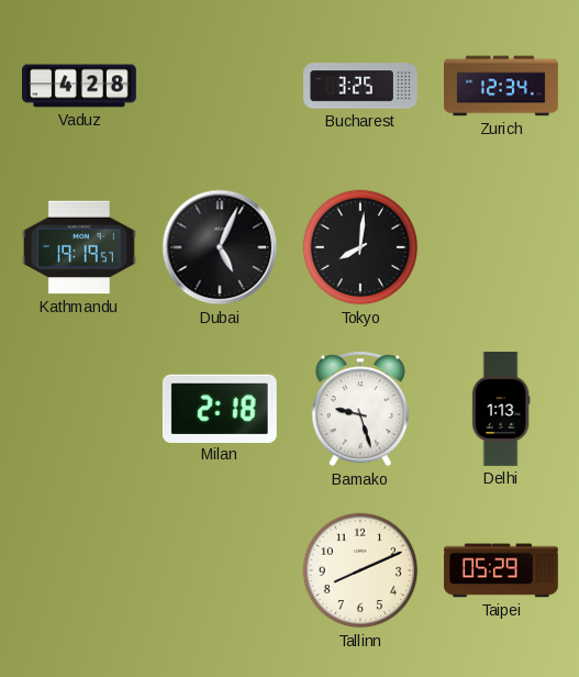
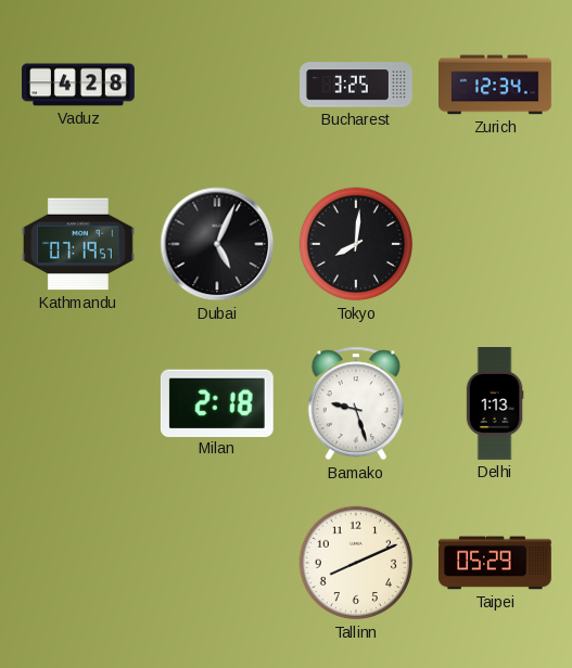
Kathmandu: 19:19 -> 07:19
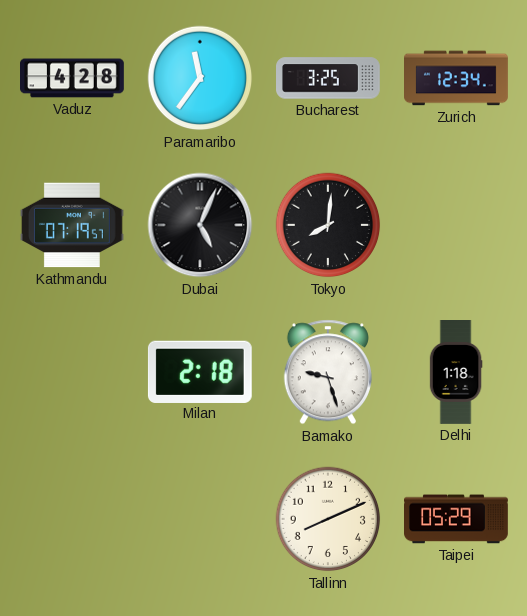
Paramaribo: none -> 11:36
Delhi: 1:13 -> 1:18
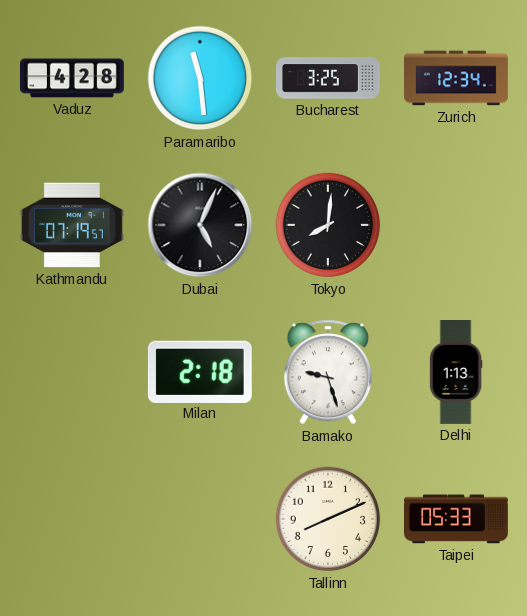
Paramaribo: 11:36 -> 11:29
Delhi: 1:18 -> 1:13
Taipei: 05:29 -> 05:33
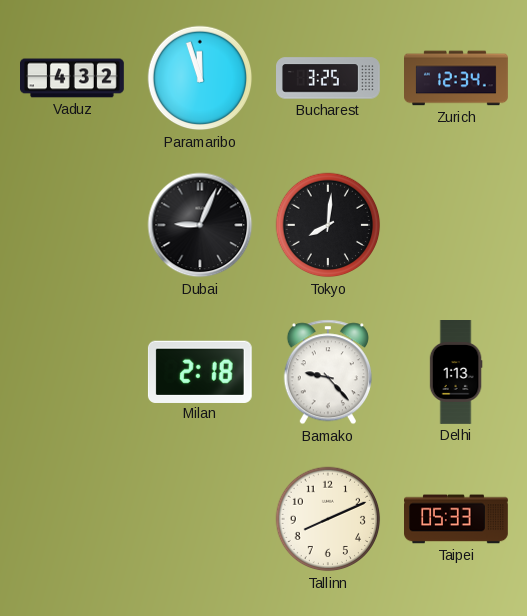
Vaduz: 4:28 -> 4:32
Paramaribo: 11:29 -> 11:57
Kathmandu: 07:19 -> none
Dubai: 5:04 -> 9:04
Bamako: 9:27 -> 9:23
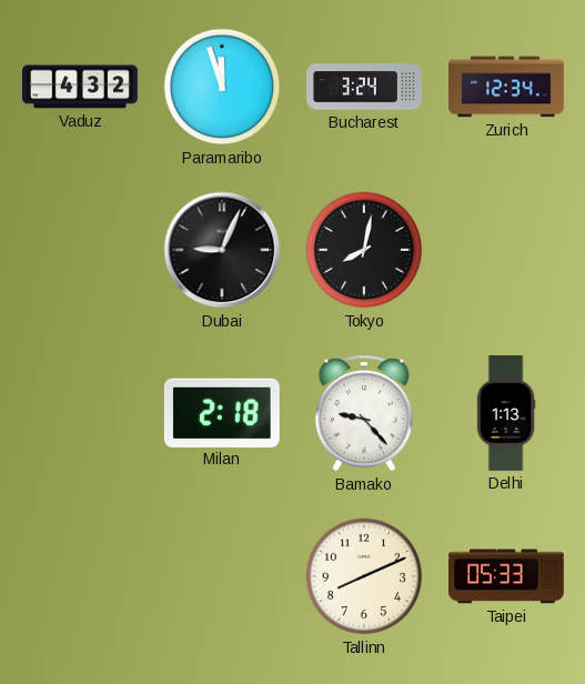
Bucharest: 3:25 -> 3:24
Tokyo: 8:01 -> 8:02
